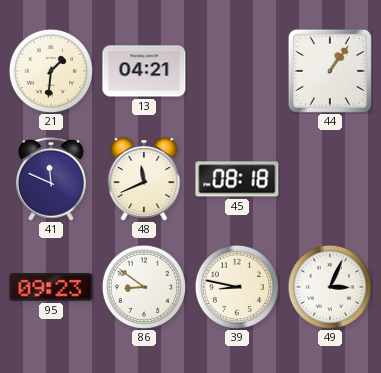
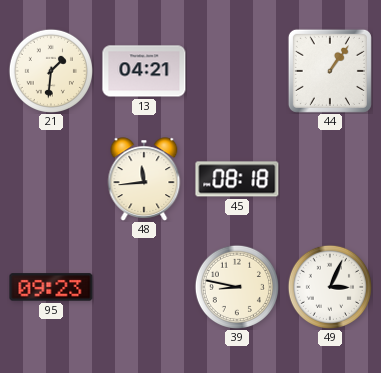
41: 11:49 -> none
48: 11:41 -> 11:44
86: 8:51 -> none
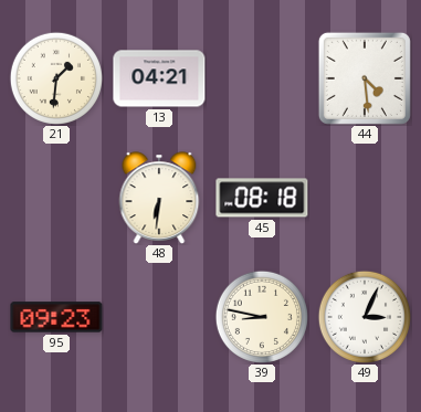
44: 1:06 -> 4:29
48: 11:44 -> 6:31
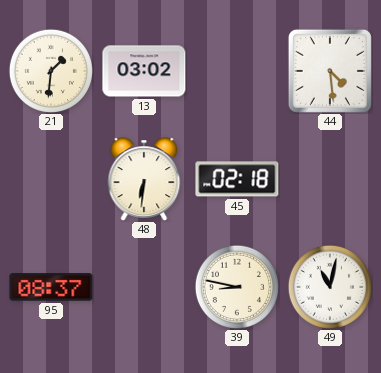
13: 04:21 -> 03:02
45: 08:18 -> 02:18
95: 09:23 -> 08:37
49: 3:04 -> 11:02
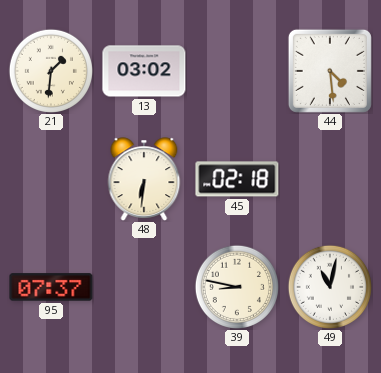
95: 08:37 -> 07:37
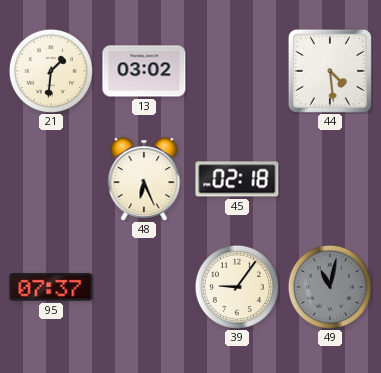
48: 6:31 -> 6:26
39: 8:47 -> 9:06
49 dial: white -> grey
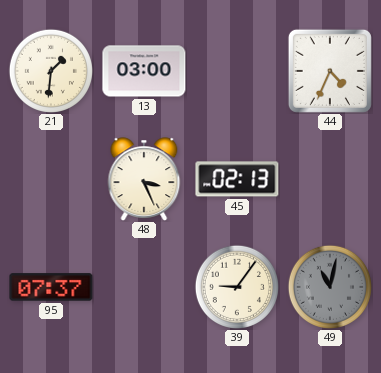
13: 03:02 -> 03:00
44: 4:29 -> 4:34
48: 6:26 -> 3:26
45: 02:18 -> 02:13
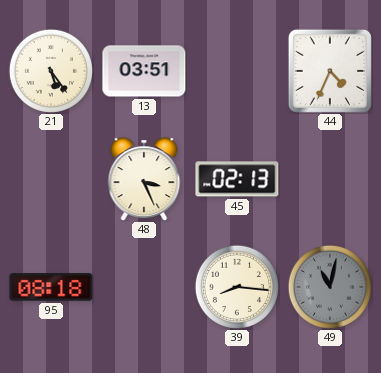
21: 1:31 -> 5:24
13: 03:00 -> 03:51
95: 07:37 -> 08:18
39: 9:06 -> 8:16
